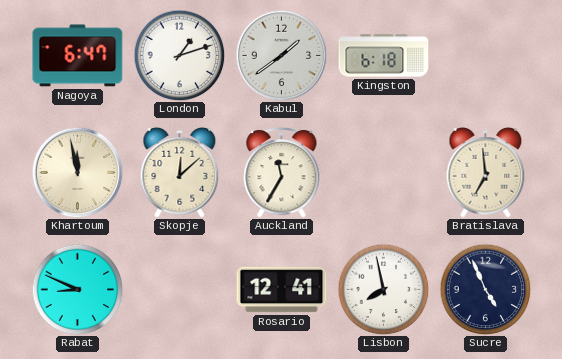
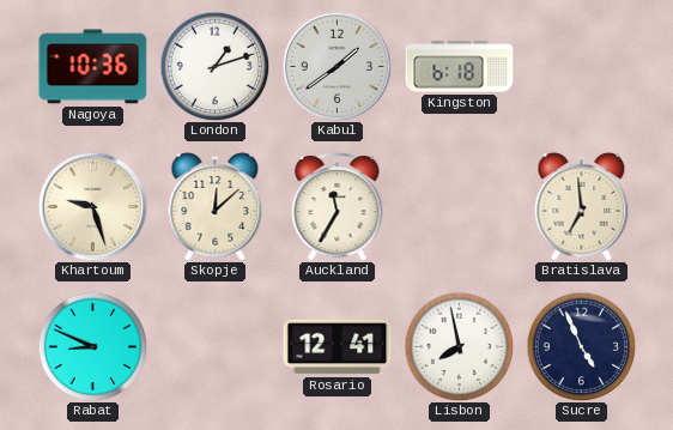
Nagoya: 6:47 -> 10:36
Khartoum: 11:58 -> 9:27
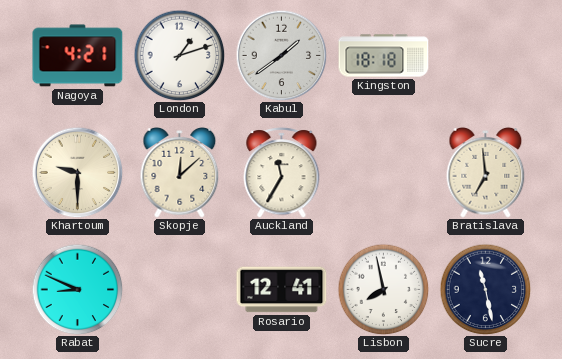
Nagoya: 10:36 -> 4:21
Kingston: 6:18 -> 18:18
Khartoum: 9:27 -> 9:30
Sucre: 4:56 -> 11:28
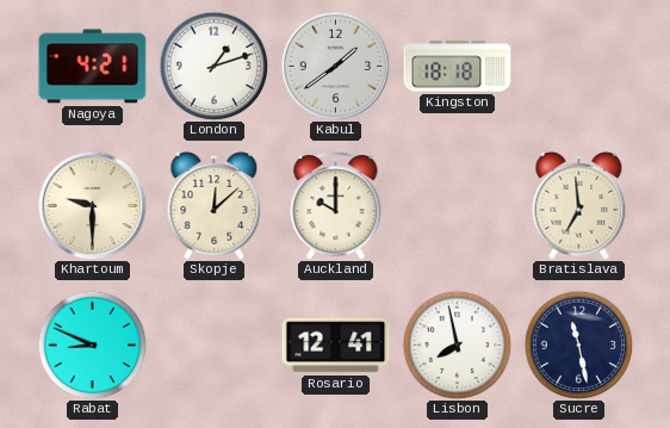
Auckland: 11:35 -> 10:00
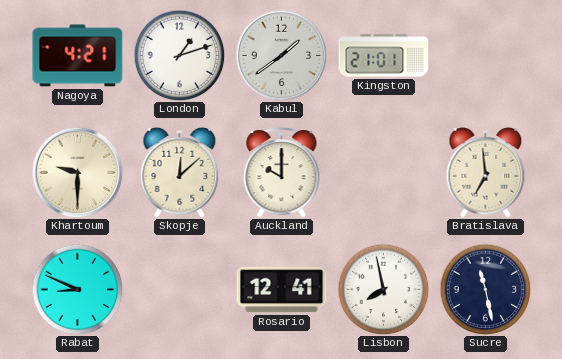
Kingston: 18:18 -> 21:01
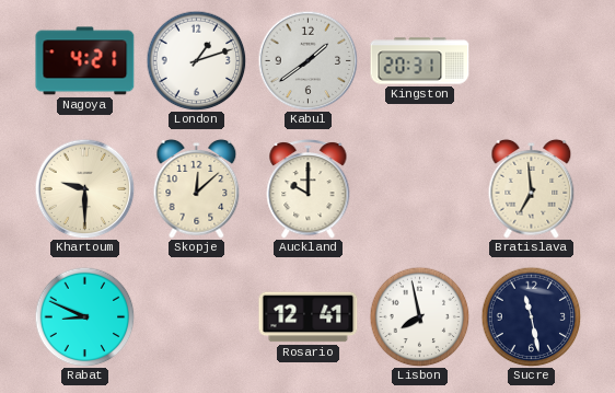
Kingston: 21:01 -> 20:31
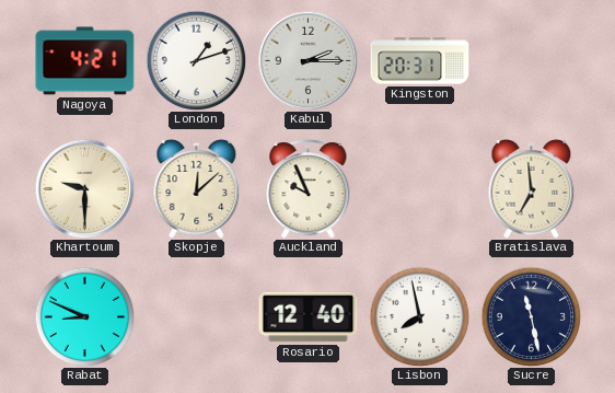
Kabul: 1:39 -> 2:15
Auckland: 10:00 -> 9:56
Rosario: 12:41 -> 12:40
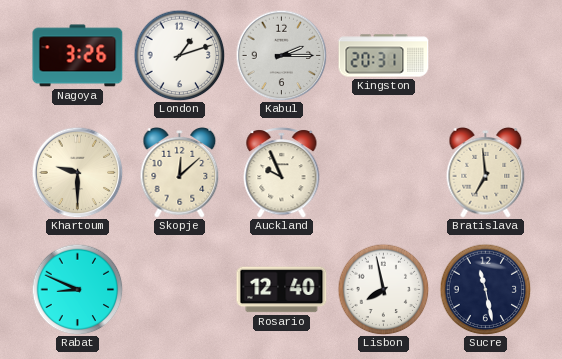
Nagoya: 4:21 -> 3:26
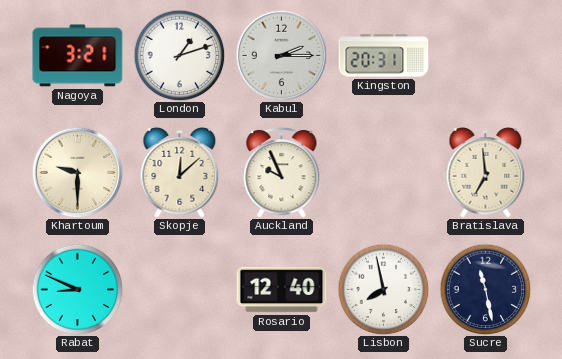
Nagoya: 3:26 -> 3:21
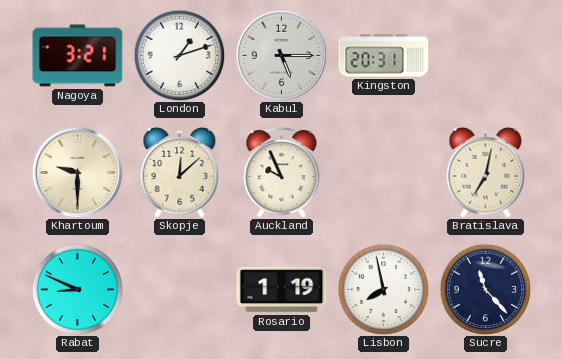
Kabul: 2:15 -> 5:15
Bratislava: 6:59 -> 7:02
Rosario: 12:40 -> 1:19
Sucre: 11:28 -> 11:23
